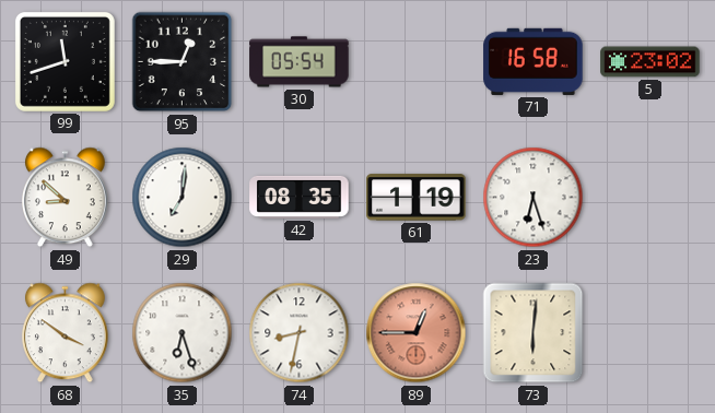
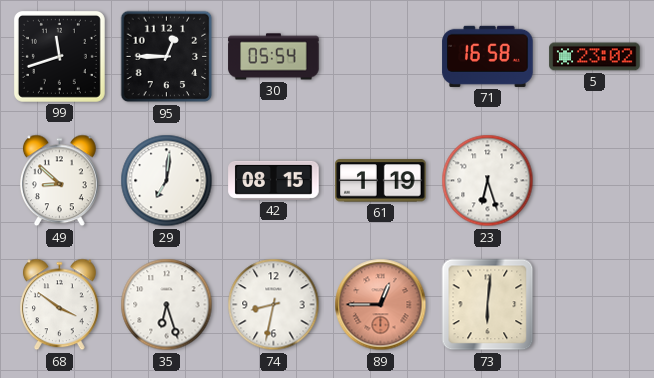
42: 08:35 -> 08:15
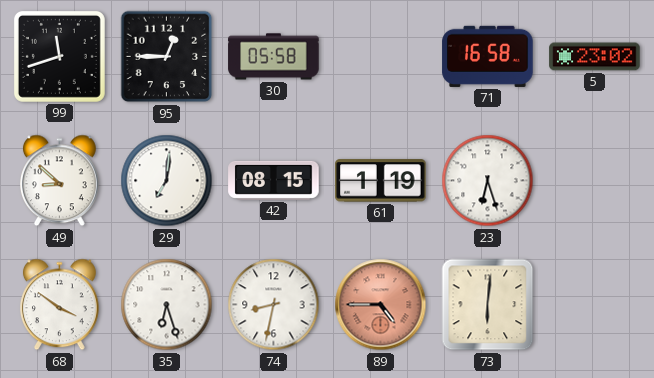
30: 05:54 -> 05:58
89: 12:45 -> 4:45
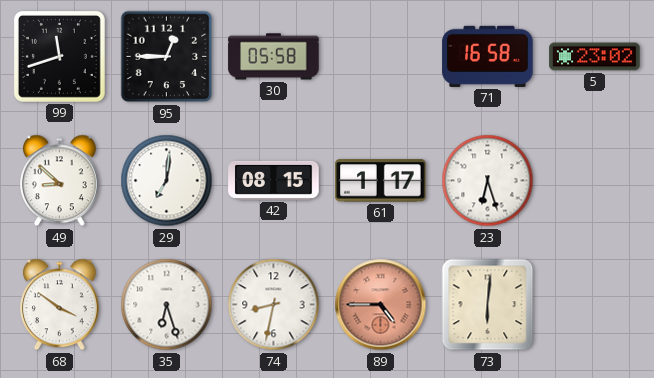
61: 1:19 -> 1:17
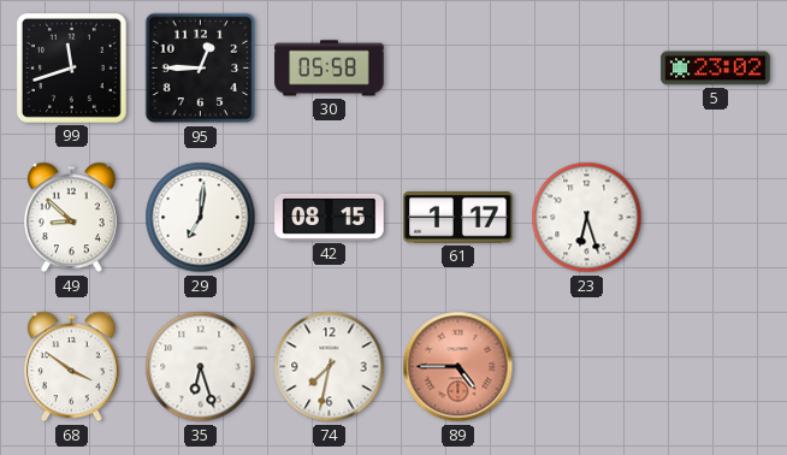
71: 16:58 -> none
74: 8:32 -> 7:32
73: 6:01 -> none
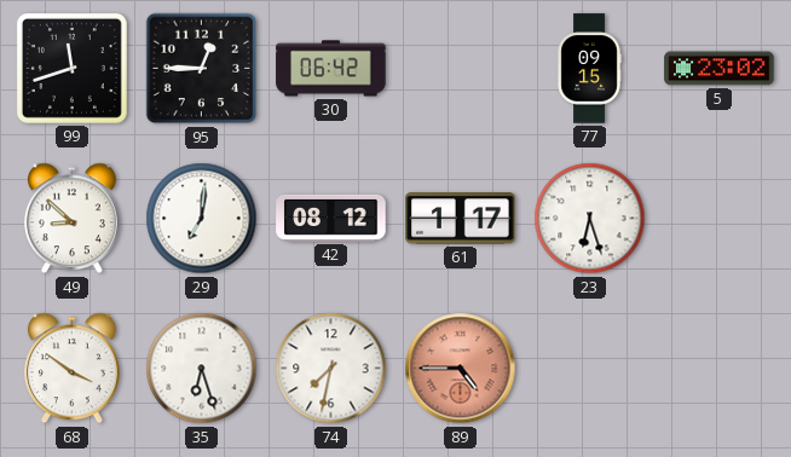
30: 05:58 -> 06:42
77: none -> 09:15
42: 08:15 -> 08:12
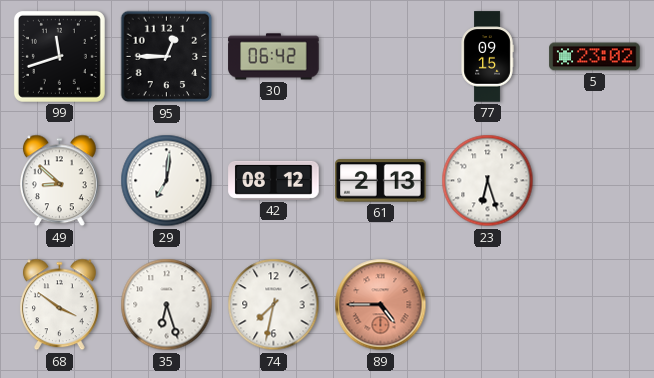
61: 1:17 -> 2:13
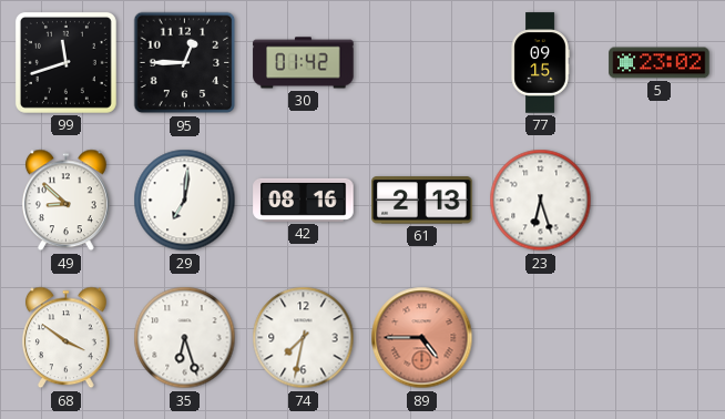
30: 06:42 -> 01:42
42: 08:12 -> 08:16
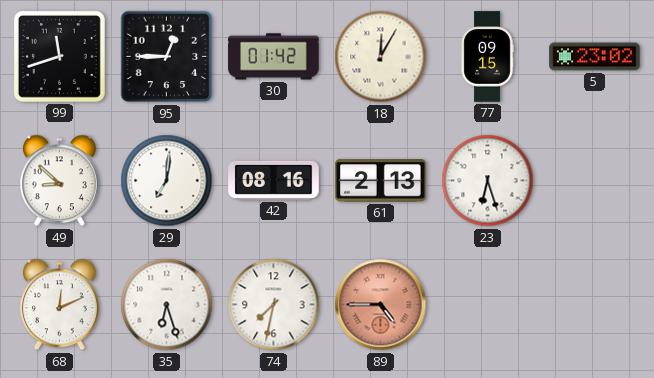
18: none -> 12:05
68: 3:51 -> 12:11
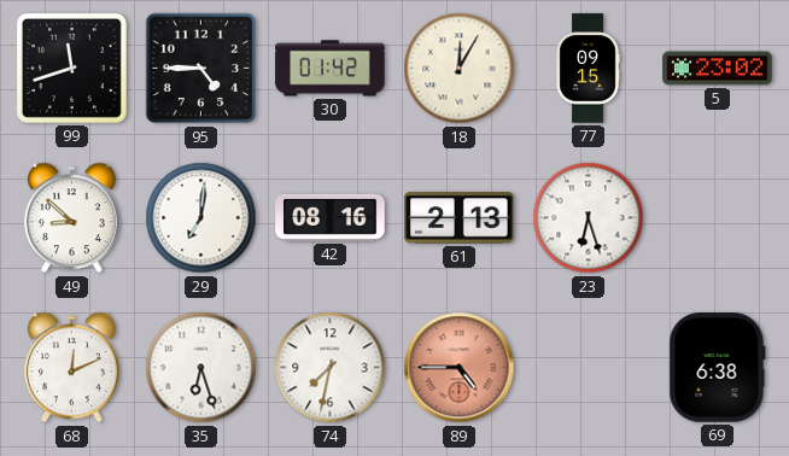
95: 12:45 -> 4:45
69: none -> 6:38
